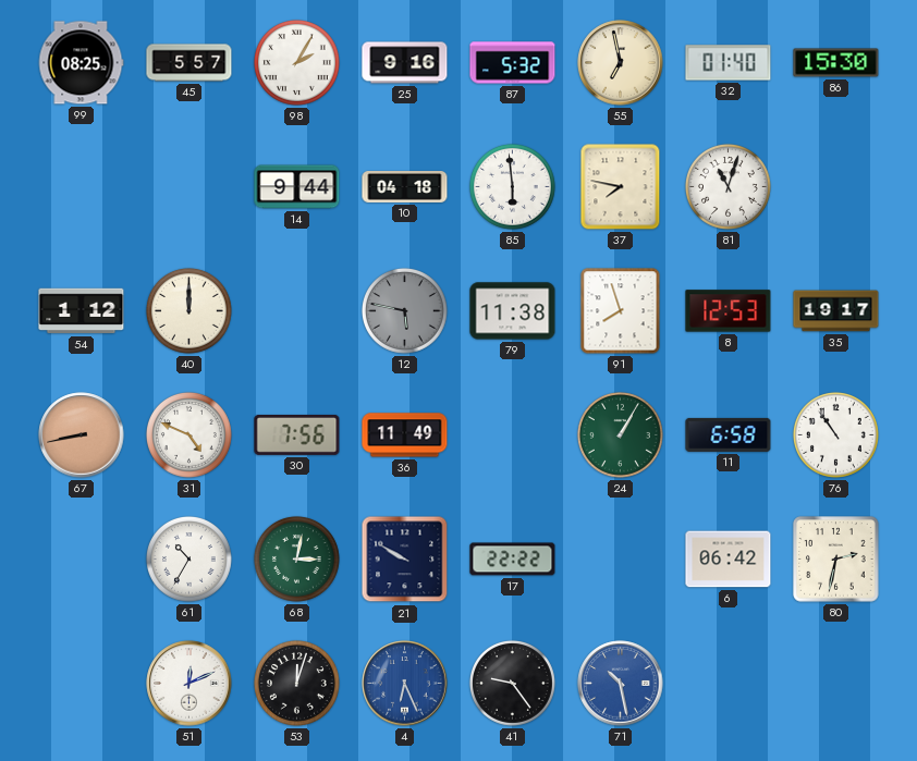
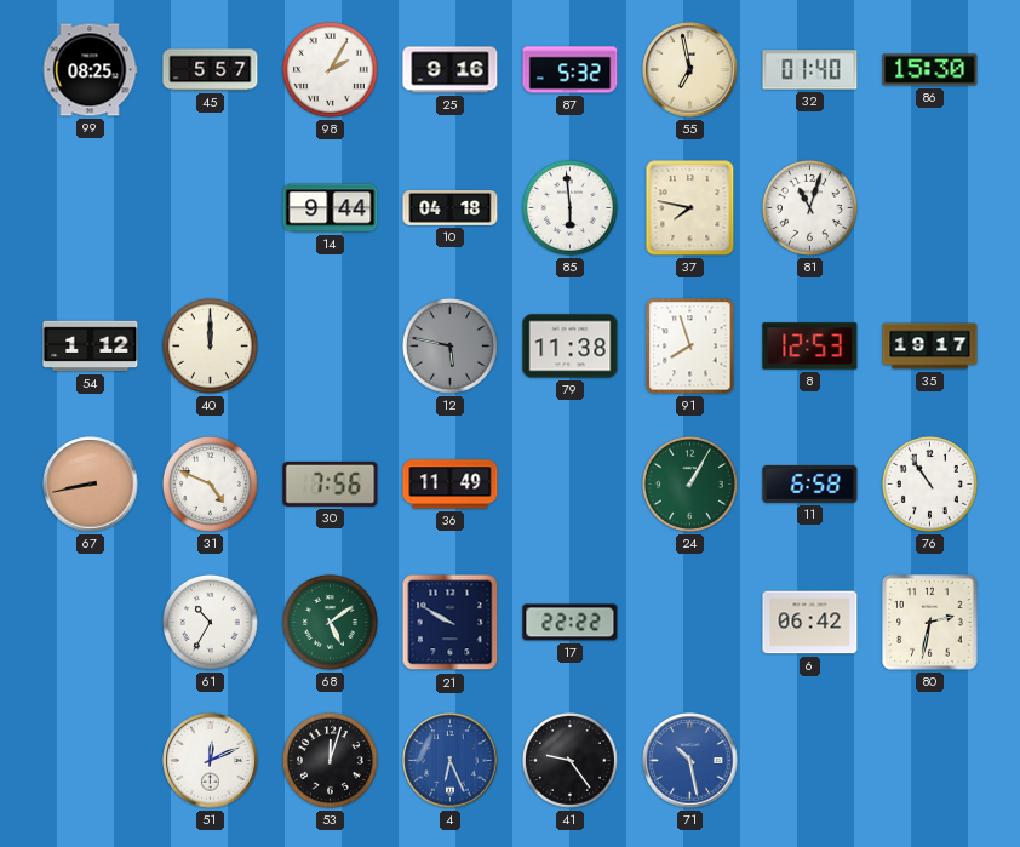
68: 3:02 -> 5:09
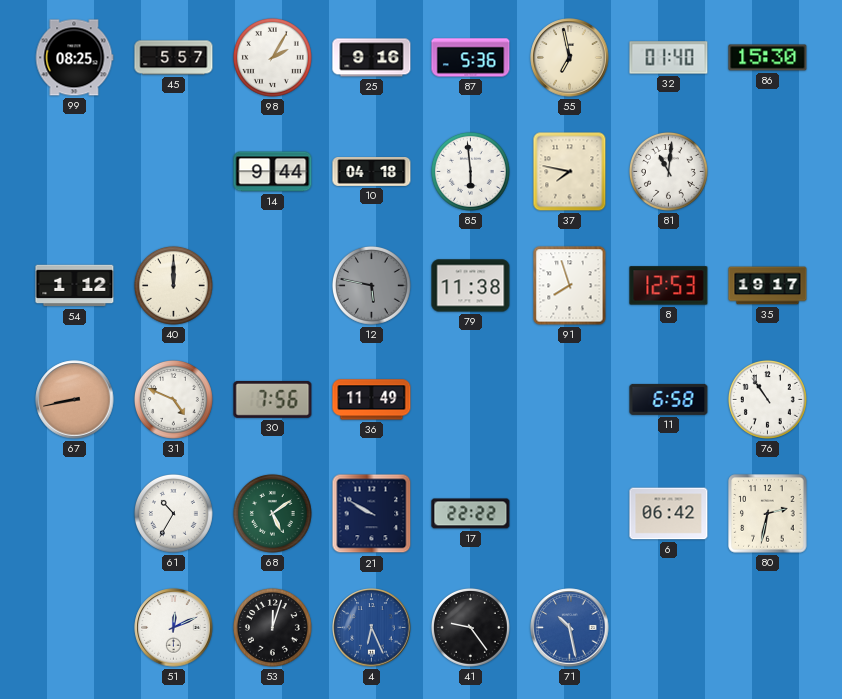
87: 5:32 -> 5:36
81: 11:03 -> 11:01
24: 1:05 -> none
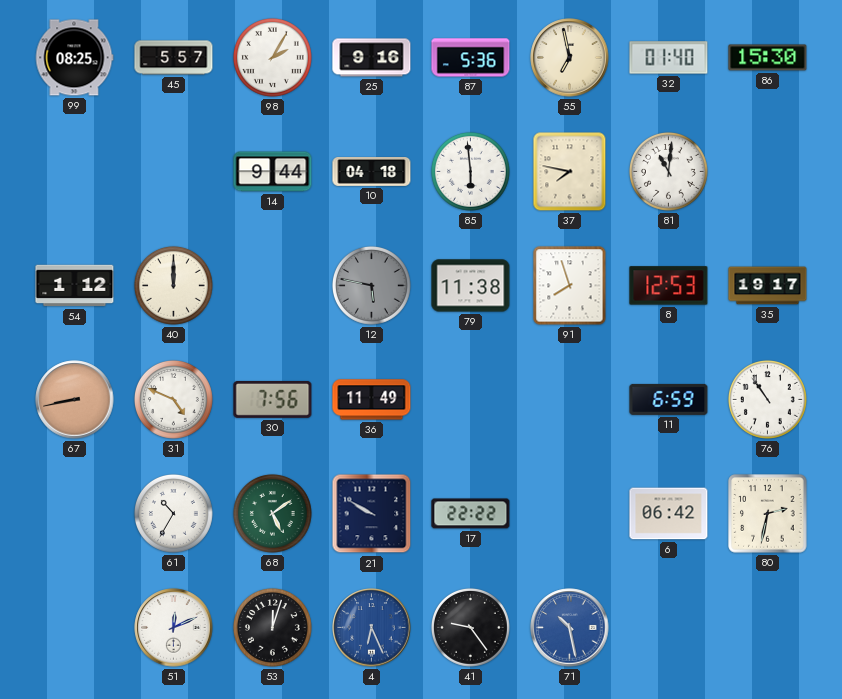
11: 6:58 -> 6:59
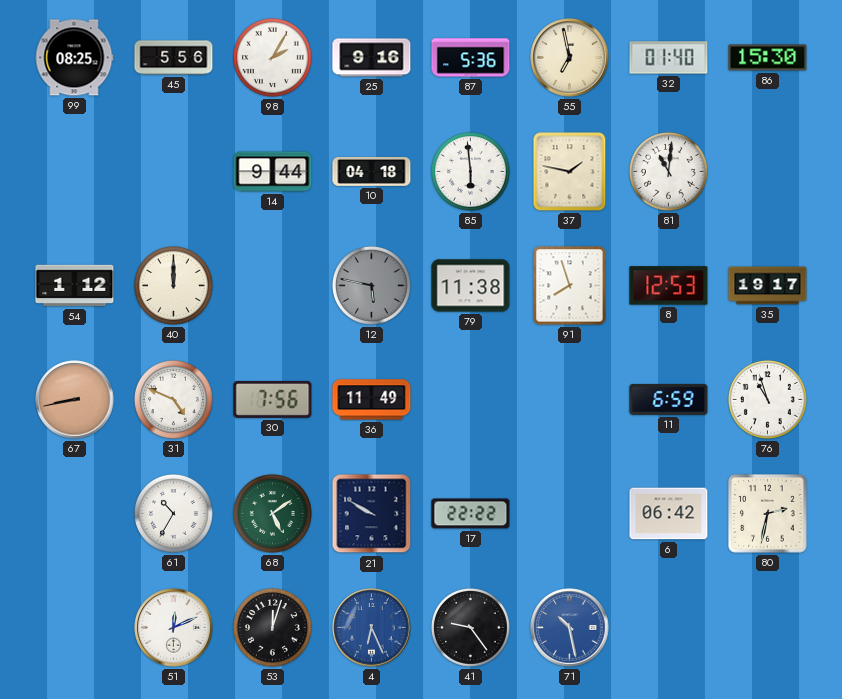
45: 5:57 -> 5:56
37: 7:47 -> 1:47
76: 10:54 -> 10:57
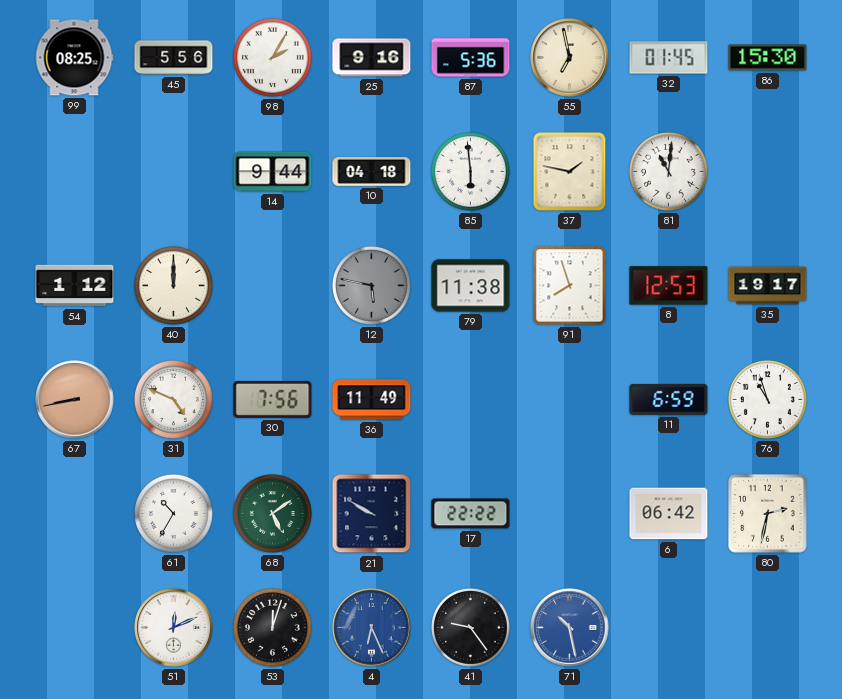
32: 01:40 -> 01:45
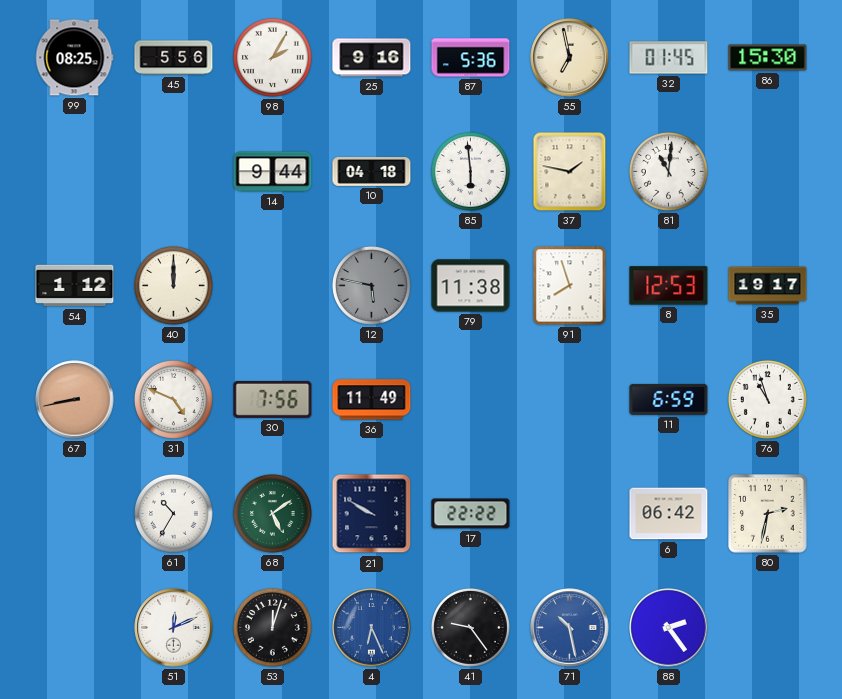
88: none -> 2:24
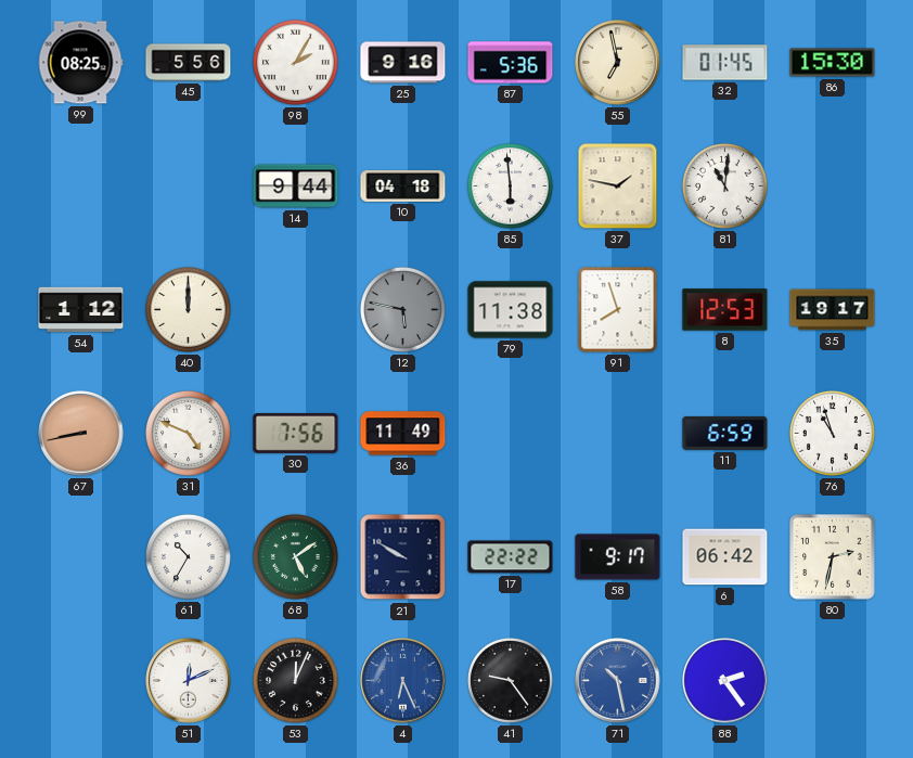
58: none -> 9:17
53: 12:03 -> 12:04
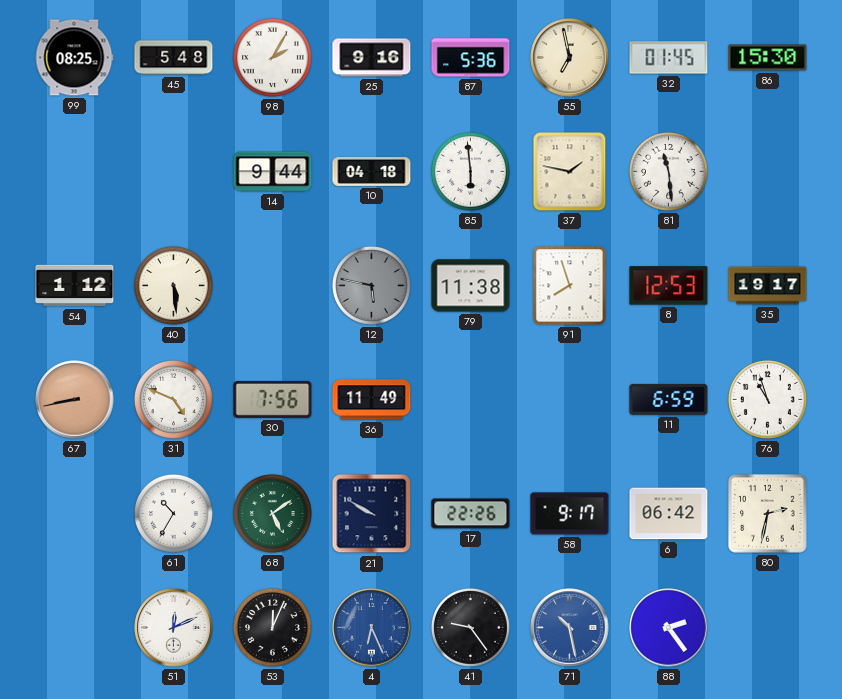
45: 5:56 -> 5:48
81: 11:01 -> 11:29
40: 12:00 -> 5:29
17: 22:22 -> 22:26
